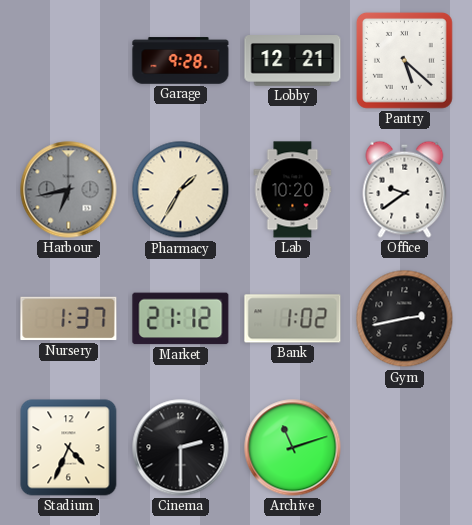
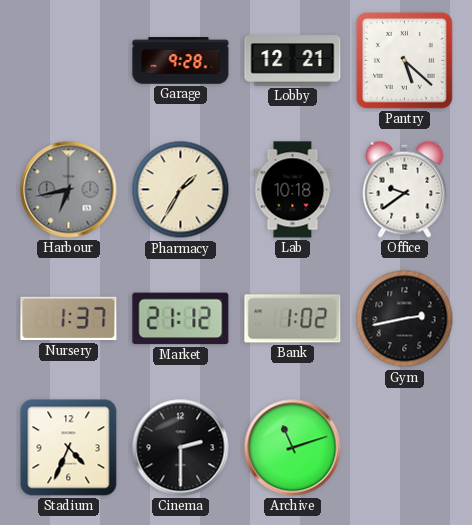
Lab: 10:20 -> 10:18
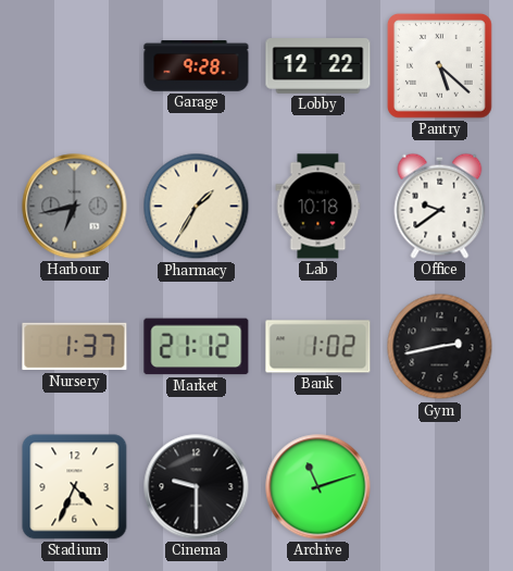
Lobby: 12:21 -> 12:22
Cinema: 2:30 -> 9:30
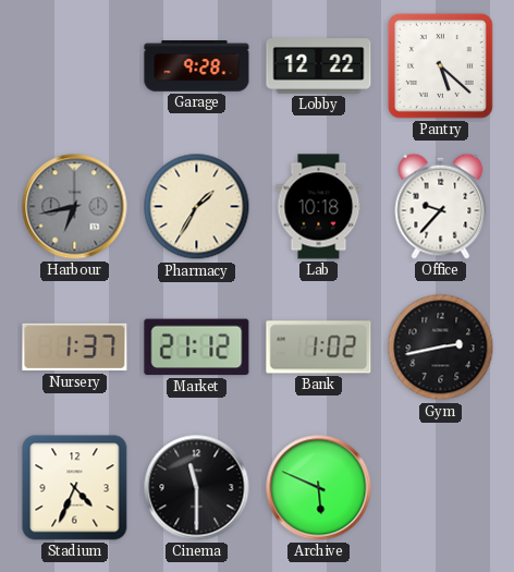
Office: 9:39 -> 9:37
Cinema: 9:30 -> 11:30
Archive: 11:12 -> 5:49
